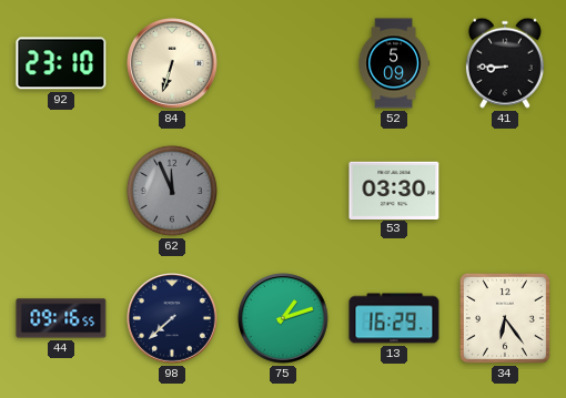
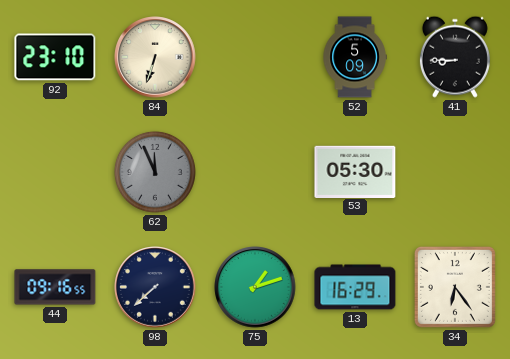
53: 03:30 -> 05:30
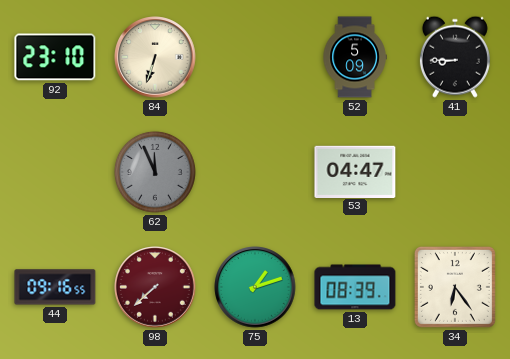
53: 05:30 -> 04:47
98 dial: navy -> burgundy
13: 16:29 -> 08:39
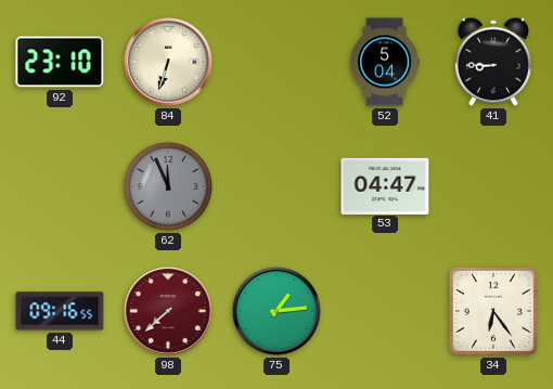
52: 5:09 -> 5:04
75: 1:12 -> 1:14
13: 08:39 -> none
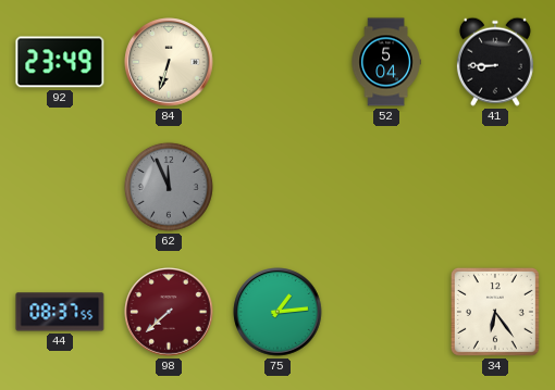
92: 23:10 -> 23:49
53: 04:47 -> none
44: 09:16 -> 08:37
